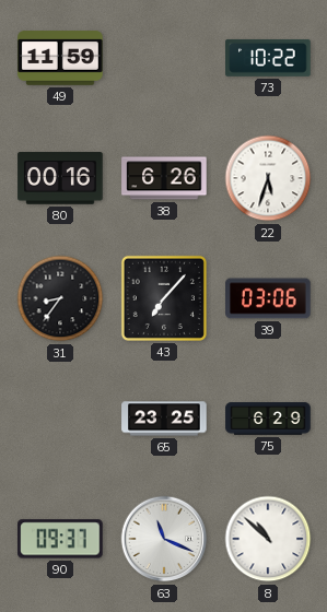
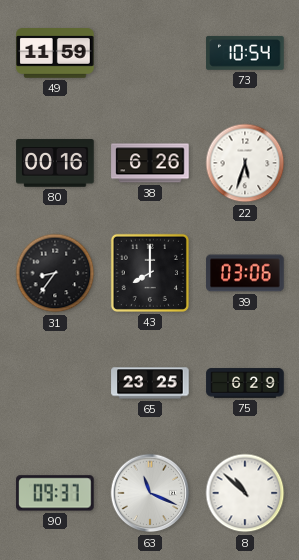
73: 10:22 -> 10:54
43: 7:07 -> 8:00
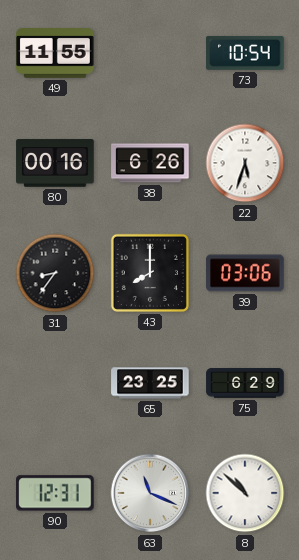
49: 11:59 -> 11:55
90: 09:37 -> 12:31
